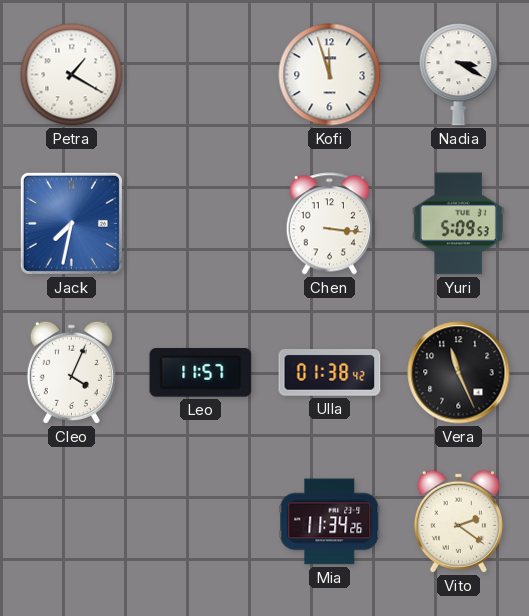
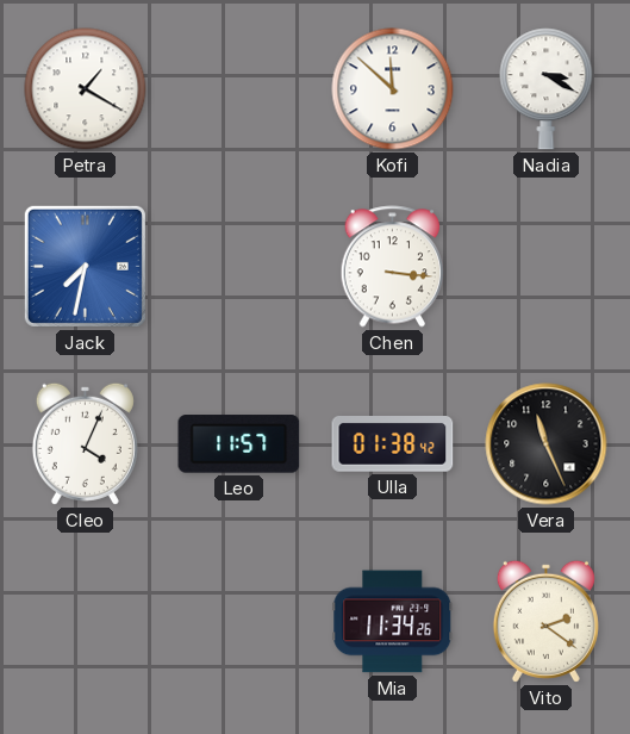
Kofi: 11:57 -> 11:52
Yuri: 5:09 -> none
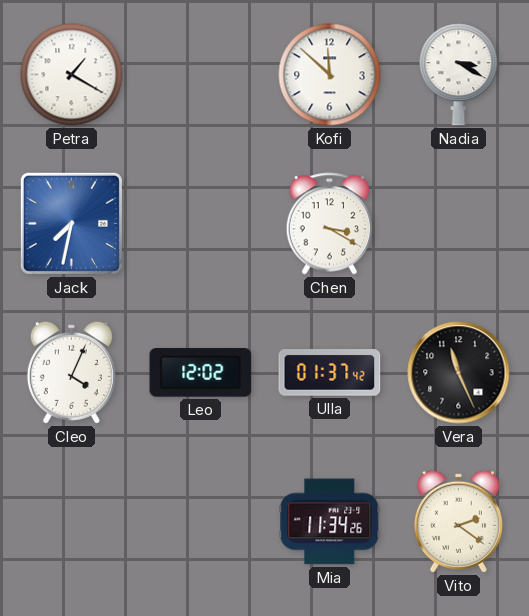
Chen: 3:16 -> 3:20
Leo: 11:57 -> 12:02
Ulla: 01:38 -> 01:37
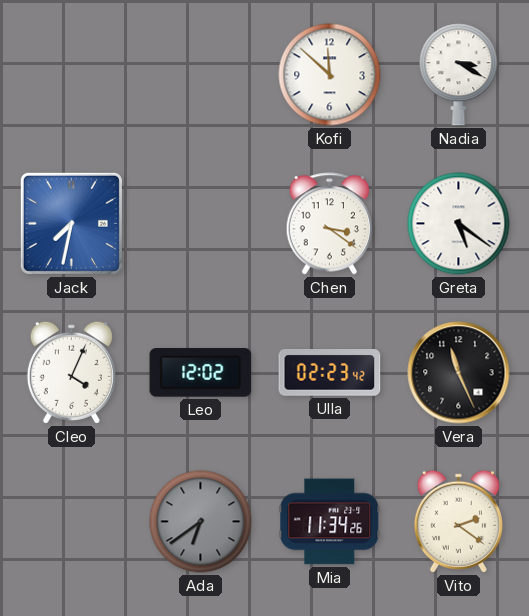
Petra: 1:20 -> none
Chen: 3:20 -> 3:21
Greta: none -> 5:21
Ulla: 01:37 -> 02:23
Ada: none -> 6:39
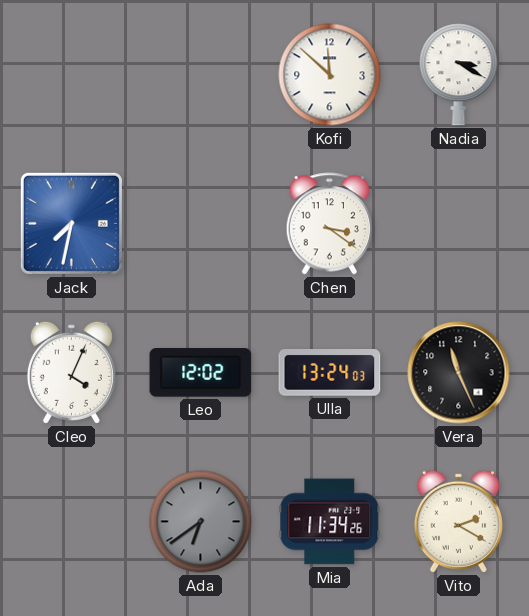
Greta: 5:21 -> none
Ulla: 02:23 -> 13:24
Vito: 2:21 -> 2:20
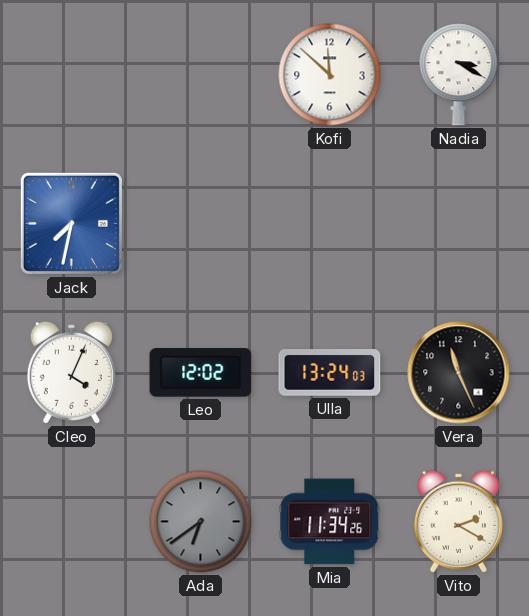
Chen: 3:21 -> none
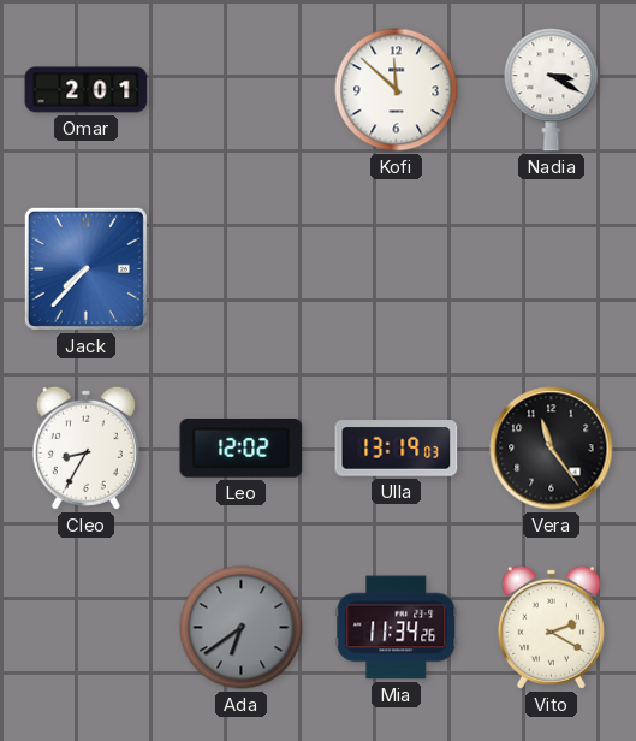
Omar: none -> 2:01
Jack: 7:32 -> 7:37
Cleo: 4:04 -> 8:35
Ulla: 13:24 -> 13:19
Vera: 11:26 -> 11:24
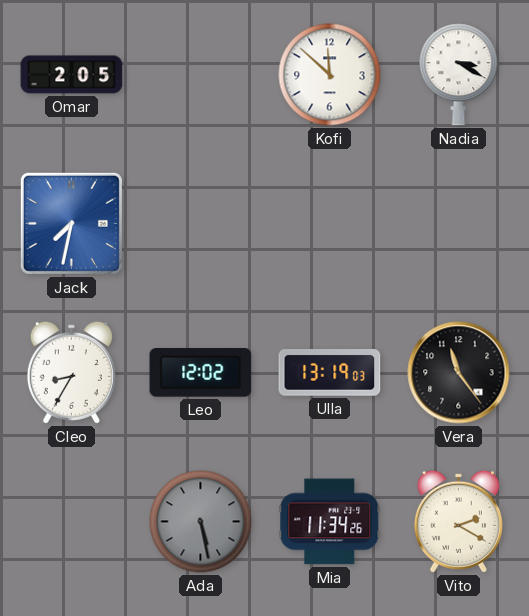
Omar: 2:01 -> 2:05
Jack: 7:37 -> 7:32
Ada: 6:39 -> 5:28
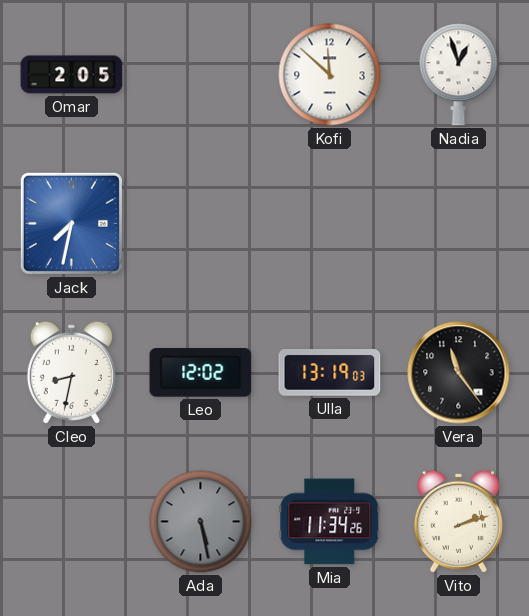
Nadia: 3:20 -> 12:57
Cleo: 8:35 -> 8:32
Vito: 2:20 -> 2:12
